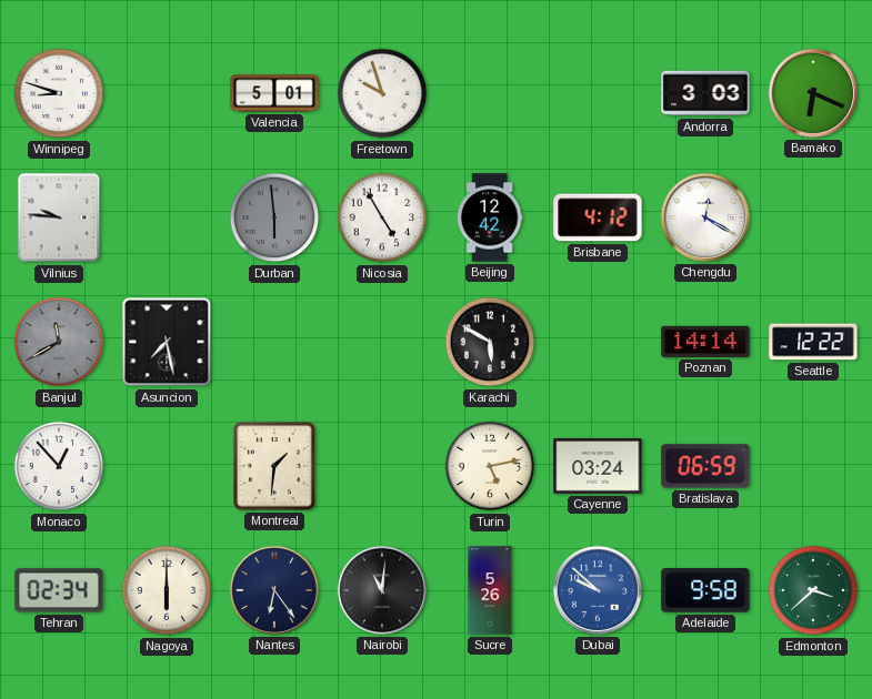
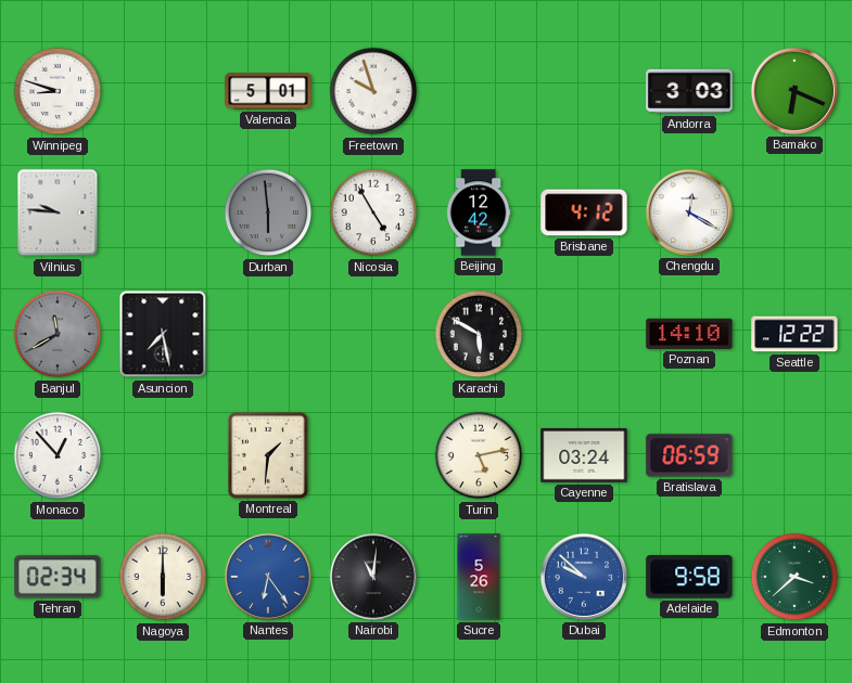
Poznan: 14:14 -> 14:10
Nantes dial: navy -> blue
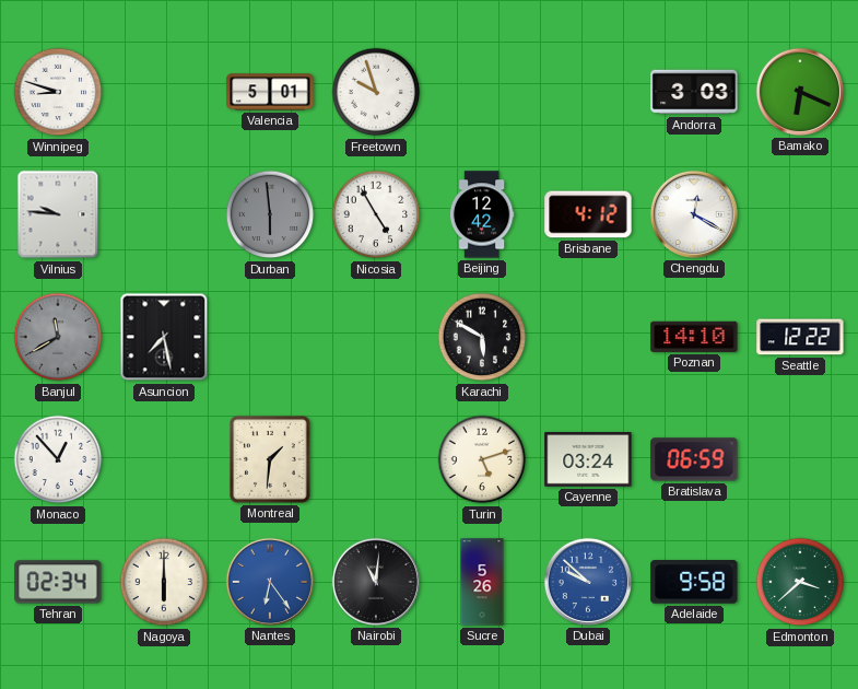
Turin: 5:13 -> 5:12
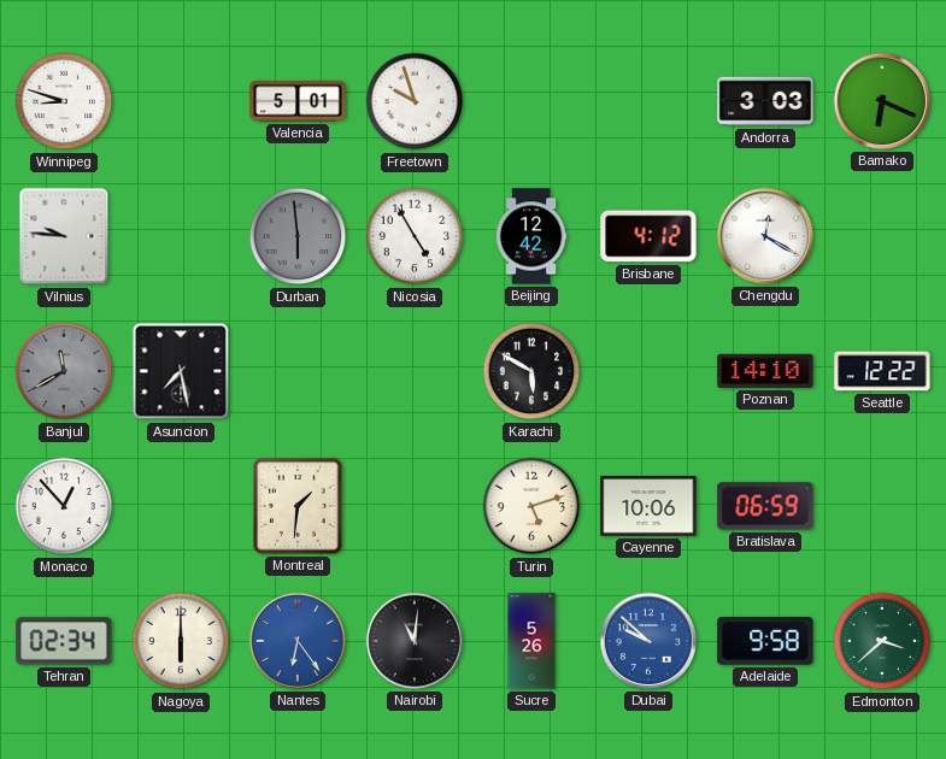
Cayenne: 03:24 -> 10:06
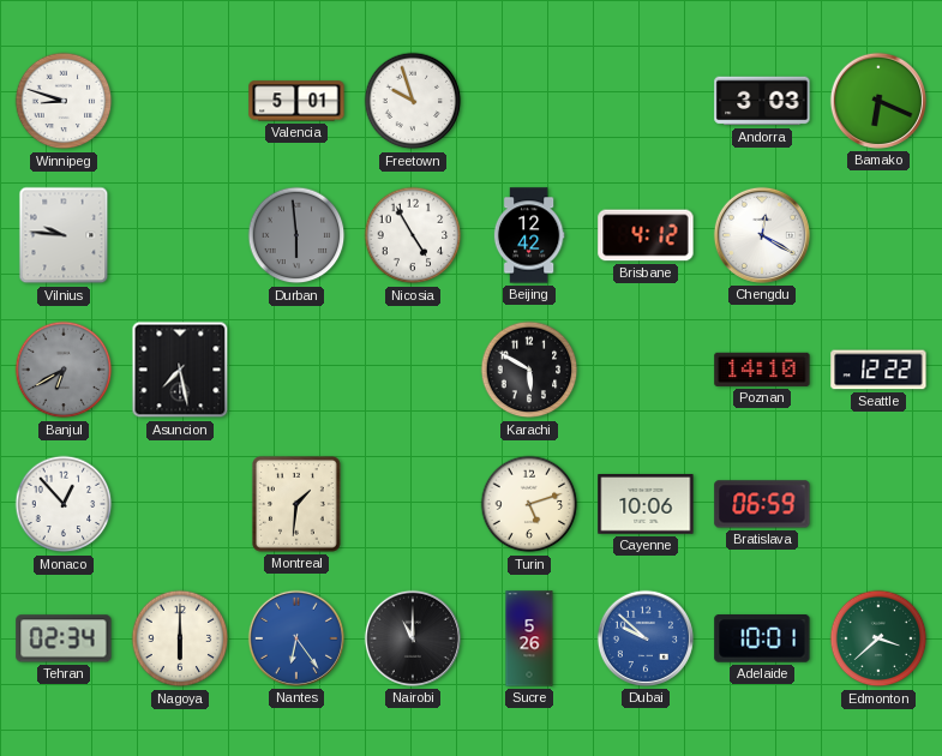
Banjul: 11:40 -> 6:40
Nairobi: 11:01 -> 11:00
Adelaide: 9:58 -> 10:01
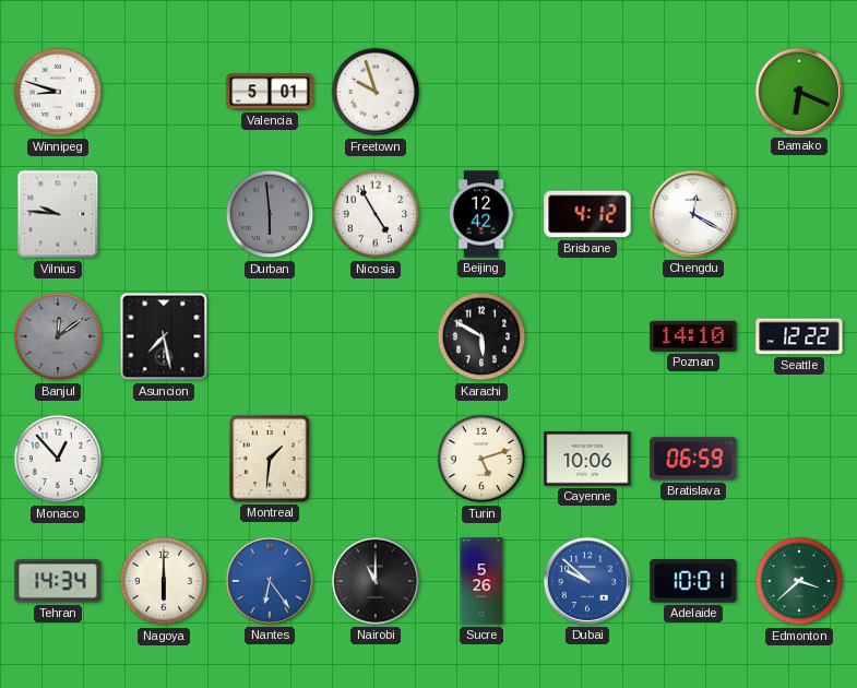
Andorra: 3:03 -> none
Banjul: 6:40 -> 12:09
Tehran: 02:34 -> 14:34
